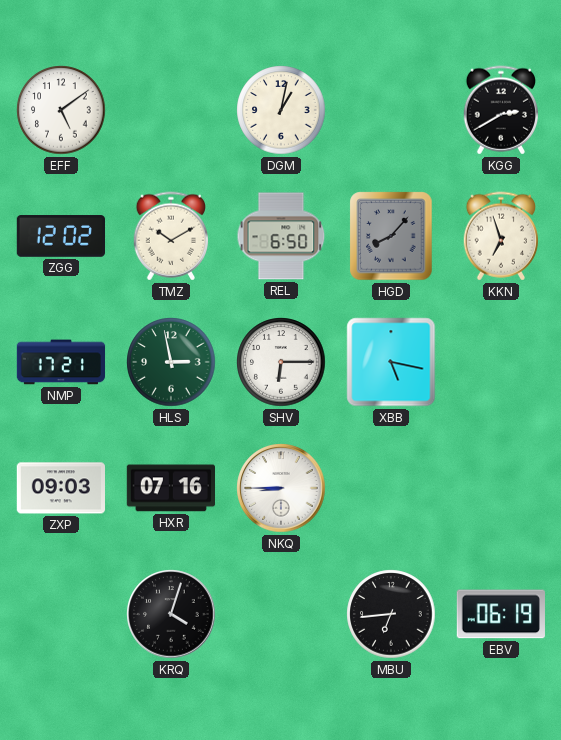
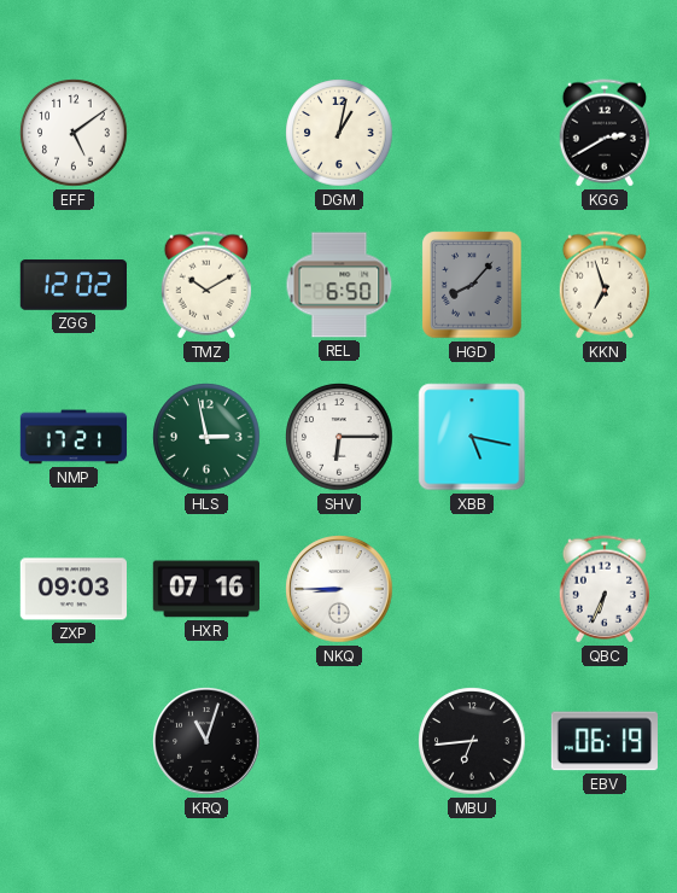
QBC: none -> 6:34
KRQ: 4:03 -> 11:03
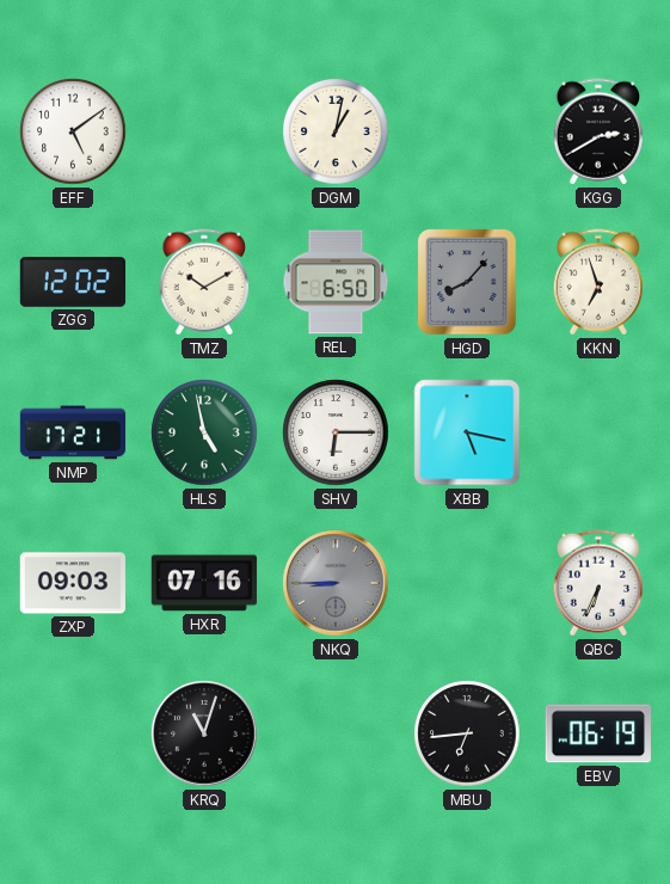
HLS: 2:58 -> 4:58
NKQ dial: white -> grey
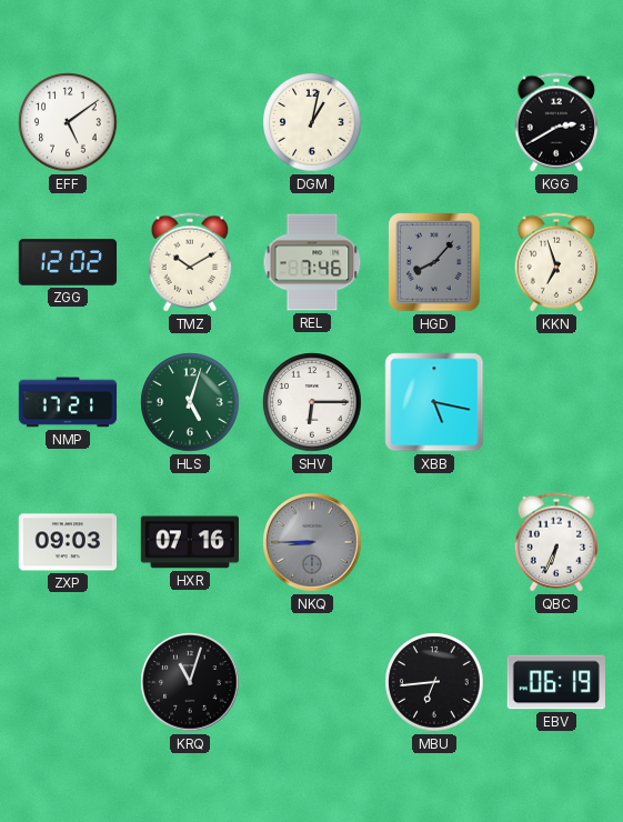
REL: 6:50 -> 7:46
HLS: 4:58 -> 5:03
